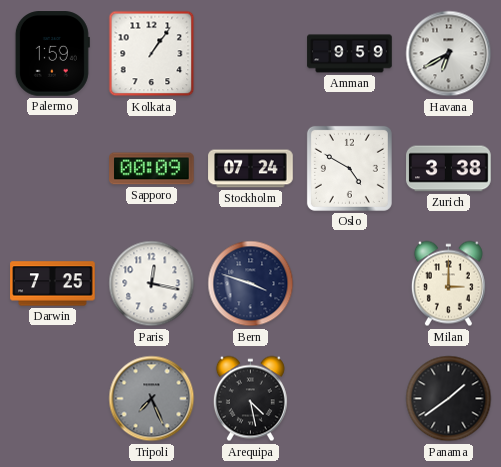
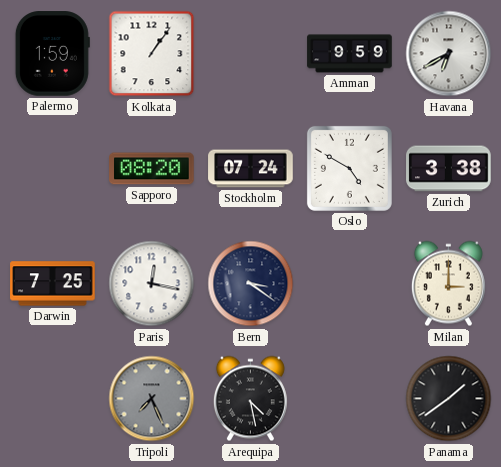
Sapporo: 00:09 -> 08:20
Bern: 3:48 -> 3:21
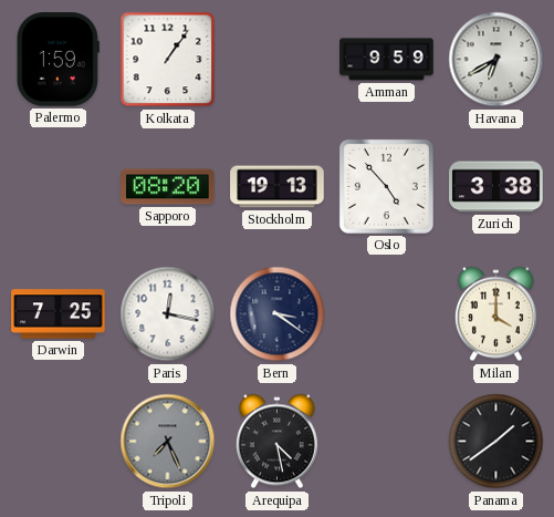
Stockholm: 07:24 -> 19:13
Oslo: 4:50 -> 4:53
Milan: 3:00 -> 4:00
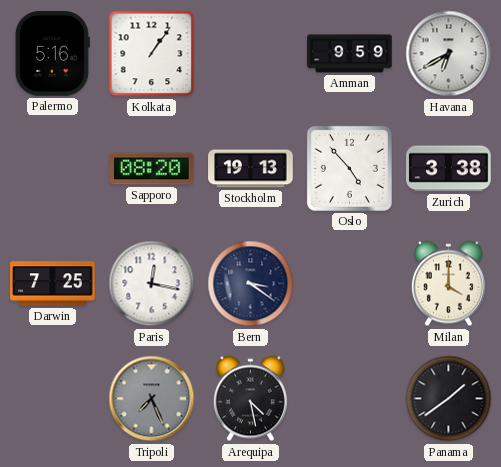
Palermo: 1:59 -> 5:16
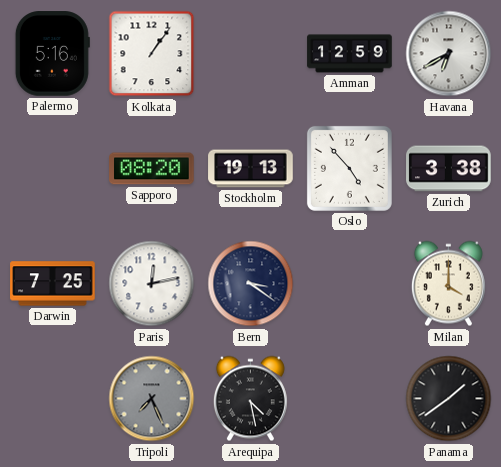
Amman: 9:59 -> 12:59
Paris: 12:17 -> 12:13
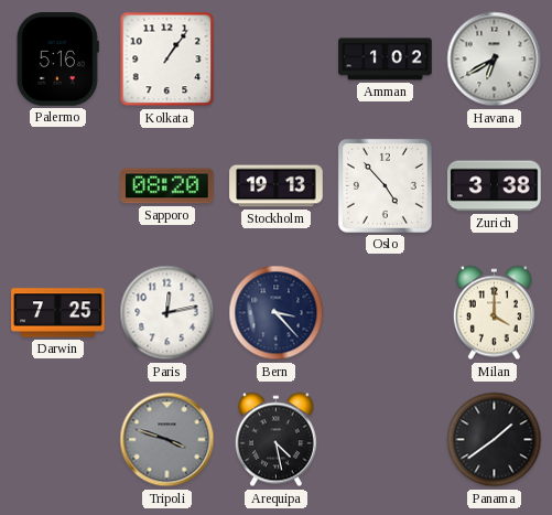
Amman: 12:59 -> 1:02
Bern: 3:21 -> 3:23
Tripoli: 7:26 -> 3:48
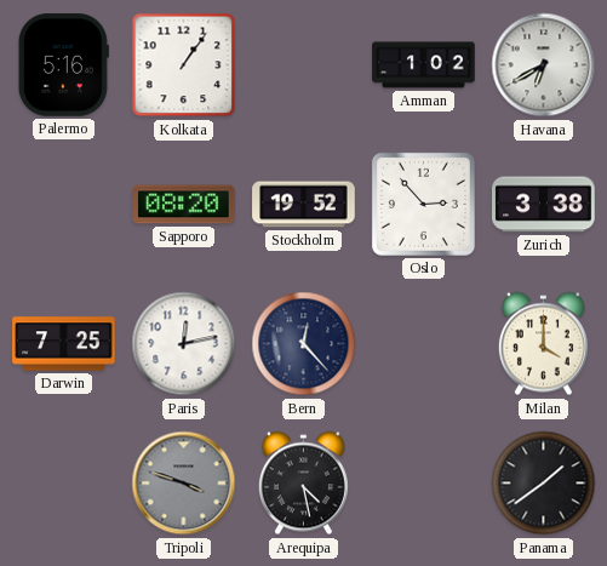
Stockholm: 19:13 -> 19:52
Oslo: 4:53 -> 2:53
Bern: 3:23 -> 12:23
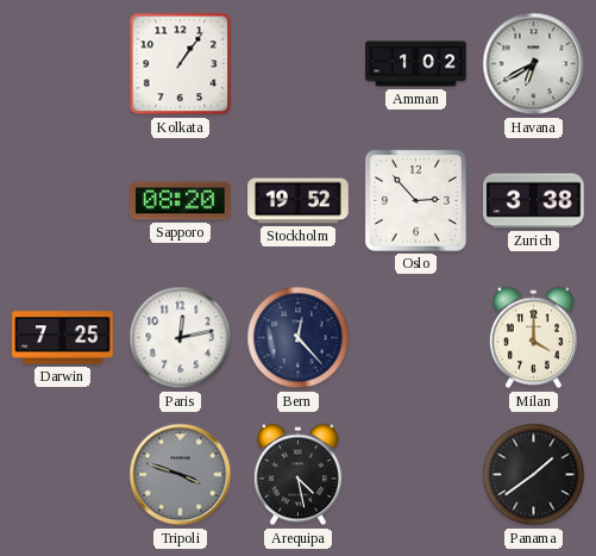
Palermo: 5:16 -> none
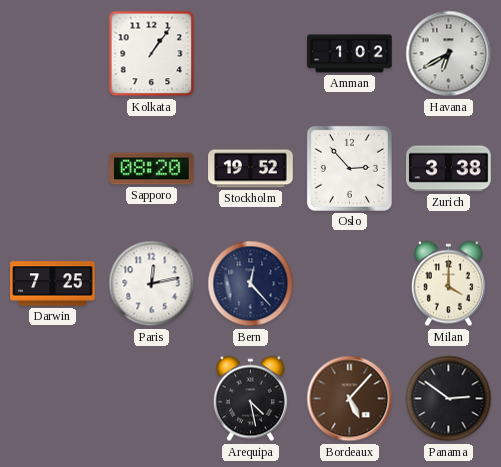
Tripoli: 3:48 -> none
Bordeaux: none -> 5:07
Panama: 1:39 -> 2:51
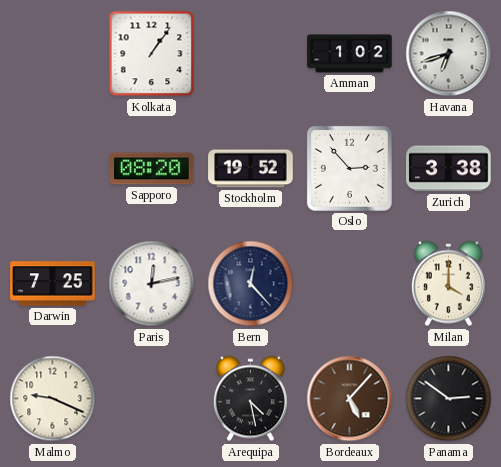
Havana: 6:40 -> 6:42
Malmo: none -> 9:19
